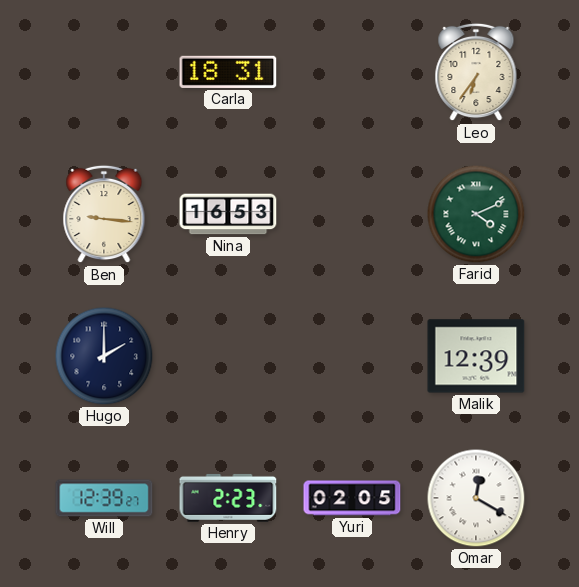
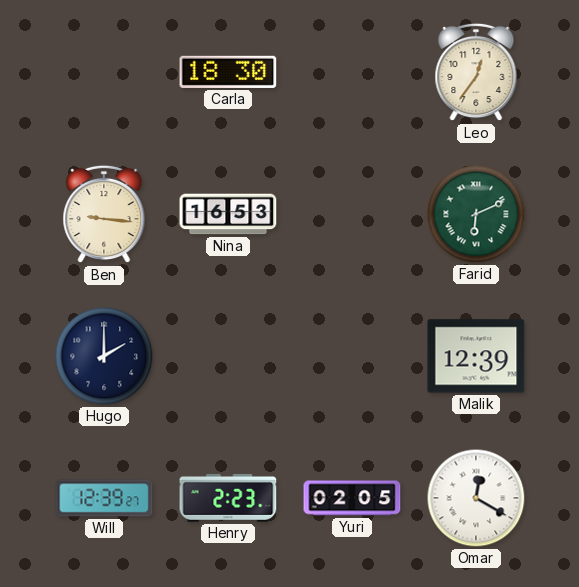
Carla: 18:31 -> 18:30
Leo: 6:36 -> 12:36
Farid: 4:11 -> 6:11
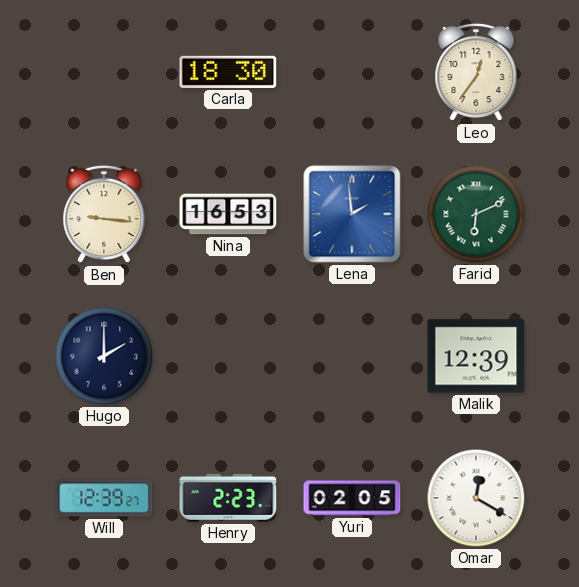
Lena: none -> 1:59
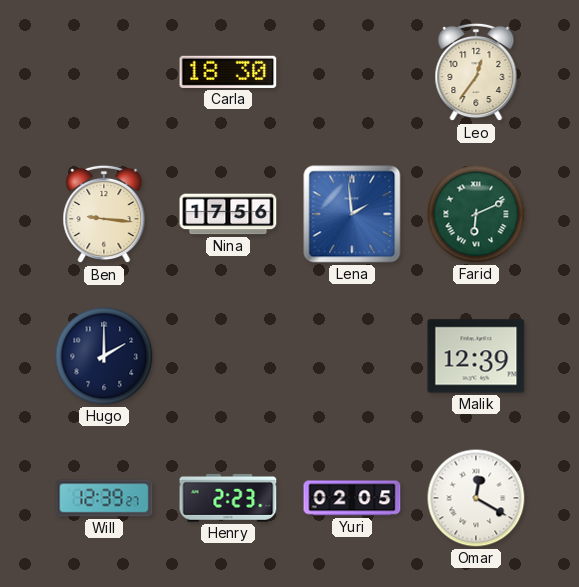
Nina: 16:53 -> 17:56
